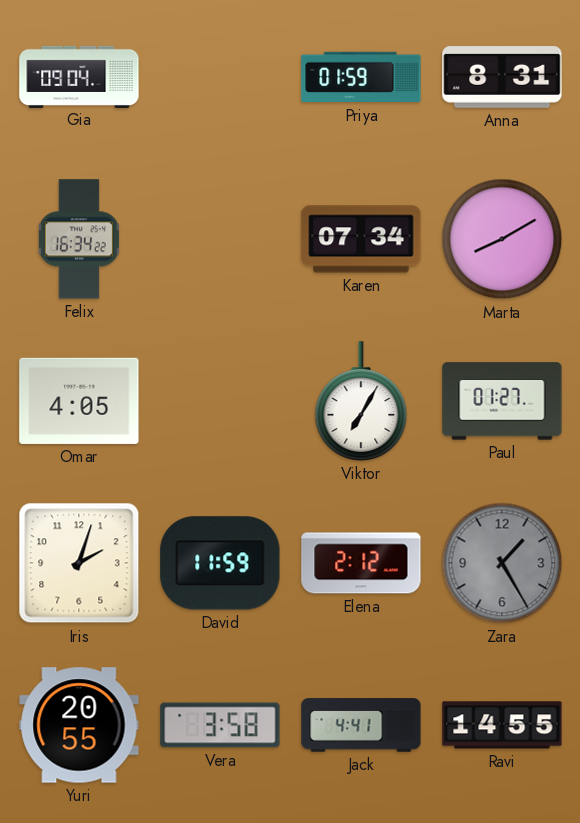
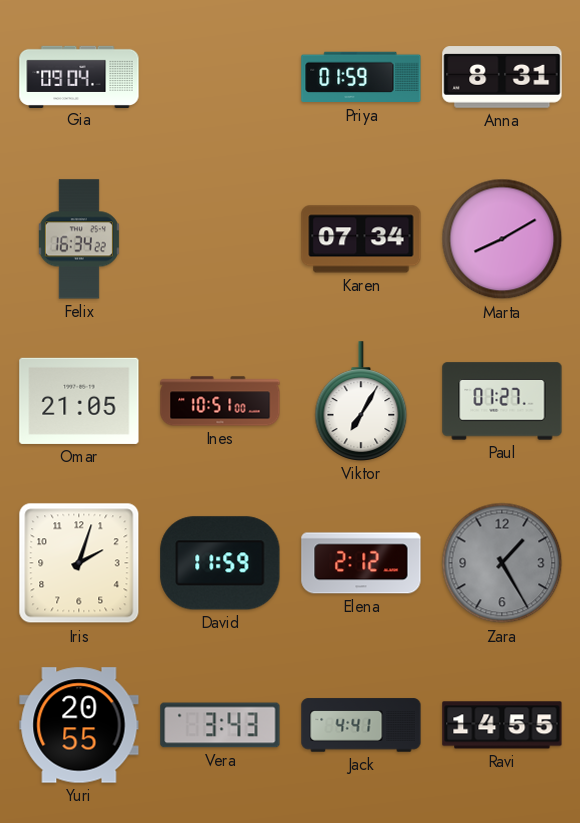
Omar: 4:05 -> 21:05
Ines: none -> 10:51
Vera: 3:58 -> 3:43
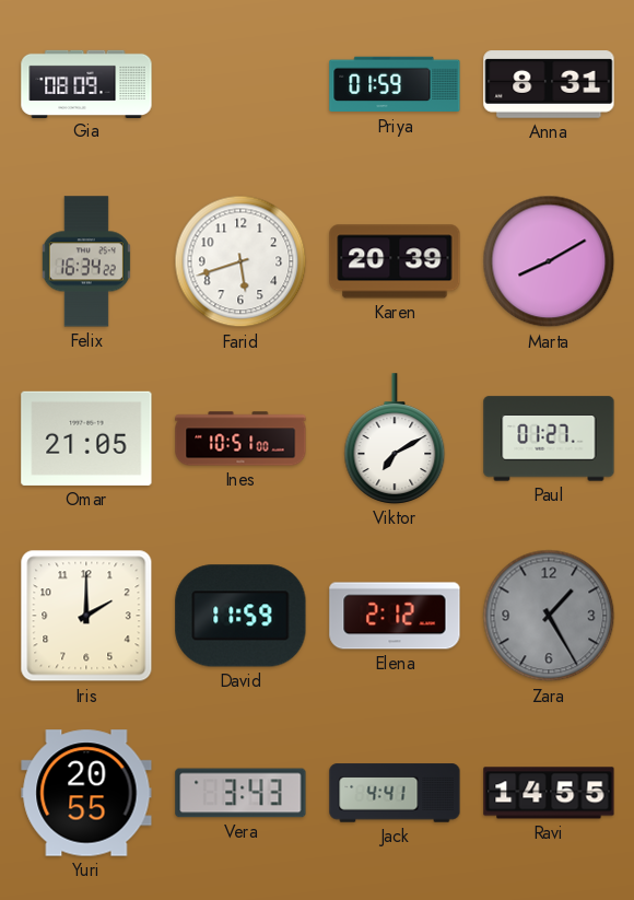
Gia: 09:04 -> 08:09
Farid: none -> 5:42
Karen: 07:34 -> 20:39
Viktor: 7:05 -> 7:10
Iris: 2:03 -> 2:00
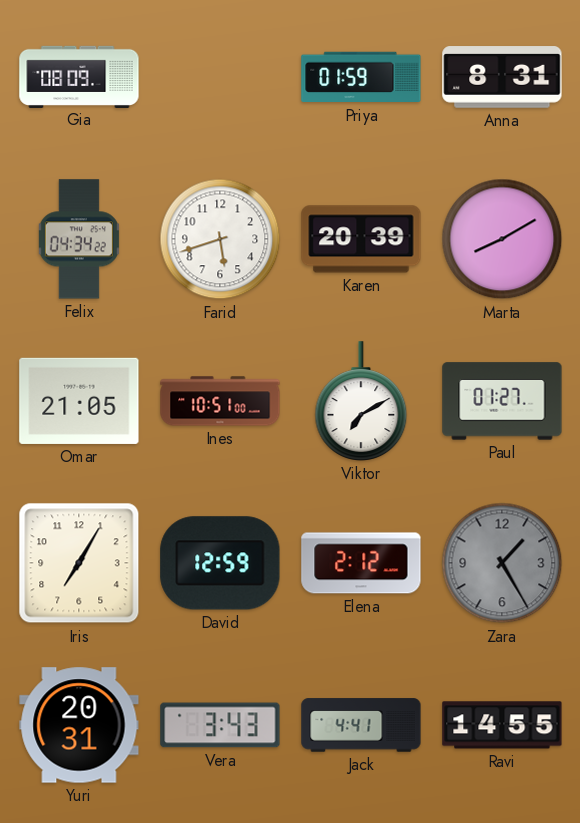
Felix: 16:34 -> 04:34
Iris: 2:00 -> 7:05
David: 11:59 -> 12:59
Yuri: 20:55 -> 20:31
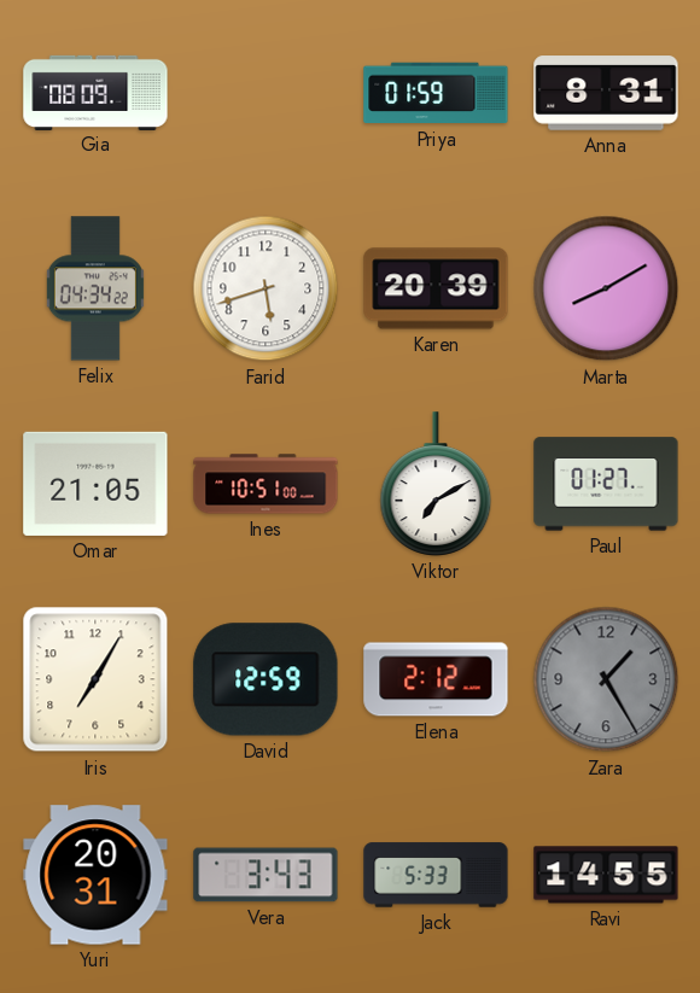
Jack: 4:41 -> 5:33
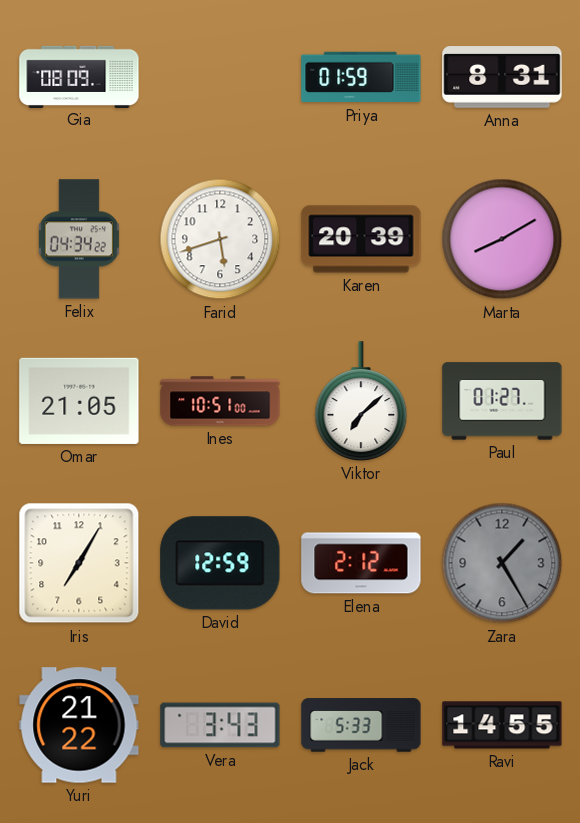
Viktor: 7:10 -> 7:08
Yuri: 20:31 -> 21:22
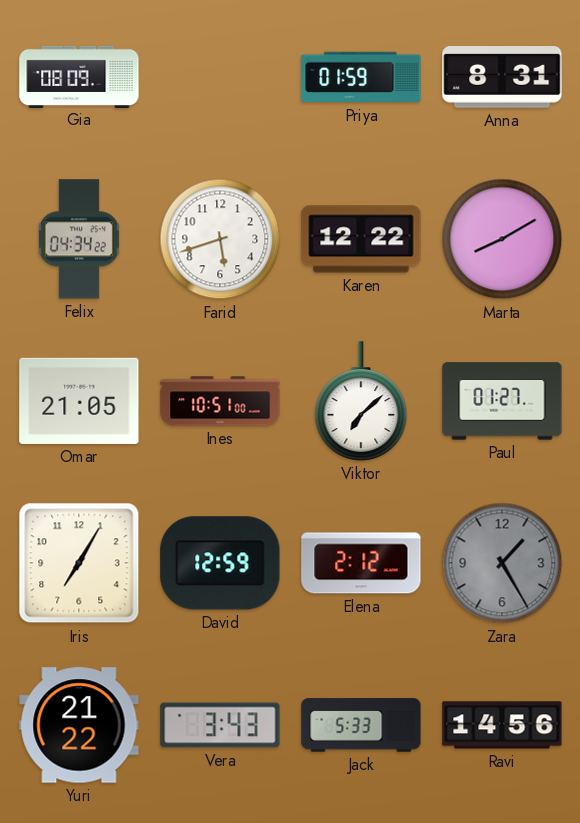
Karen: 20:39 -> 12:22
Ravi: 14:55 -> 14:56
